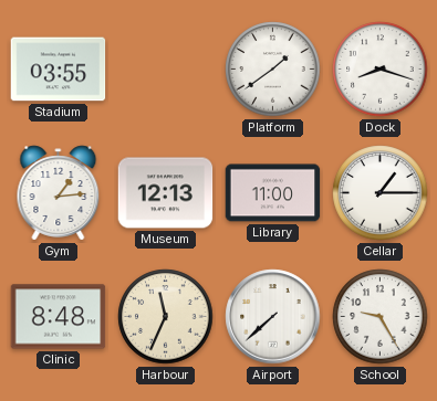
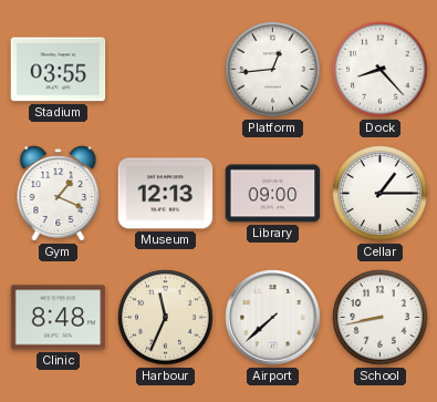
Platform: 1:39 -> 12:44
Dock: 8:18 -> 8:23
Gym: 1:14 -> 1:19
Library: 11:00 -> 09:00
School: 9:25 -> 8:43
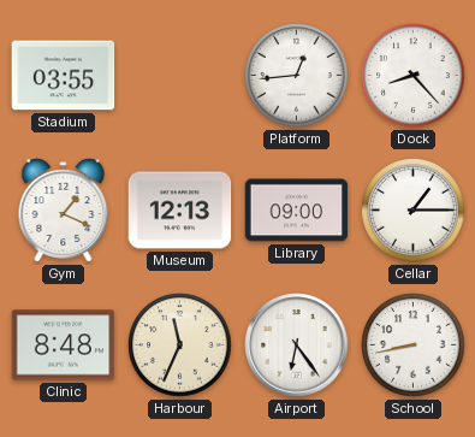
Airport: 7:38 -> 6:24
